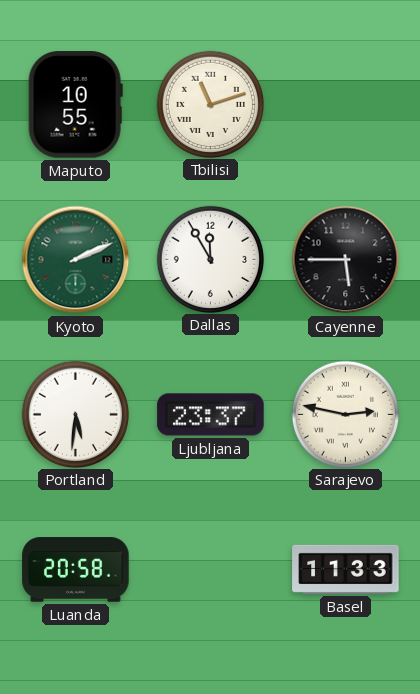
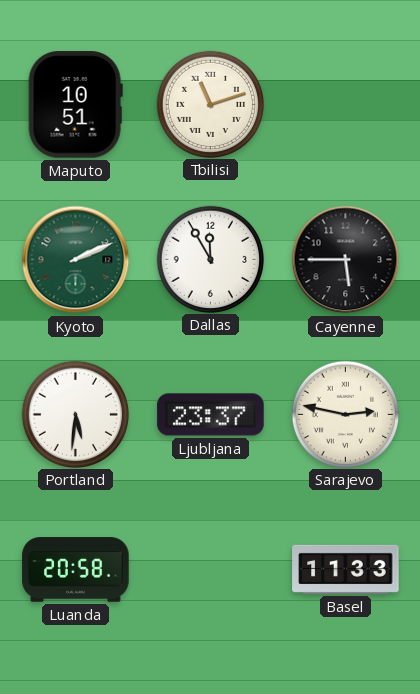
Maputo: 10:55 -> 10:51
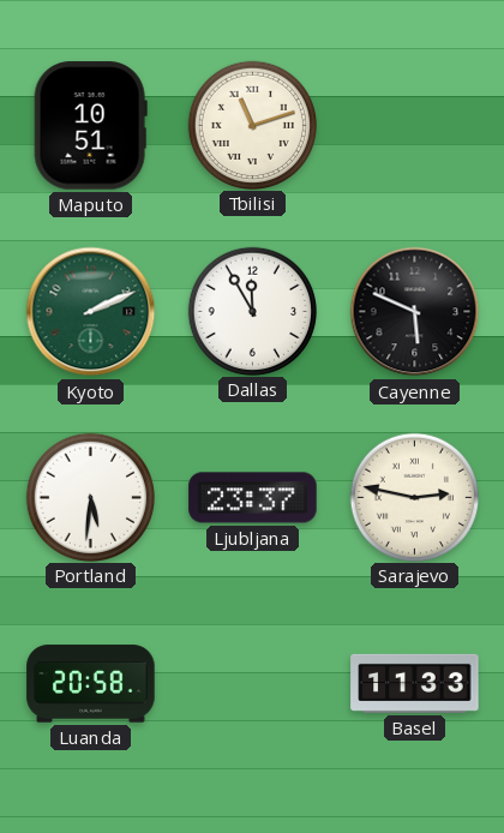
Cayenne: 5:45 -> 5:49
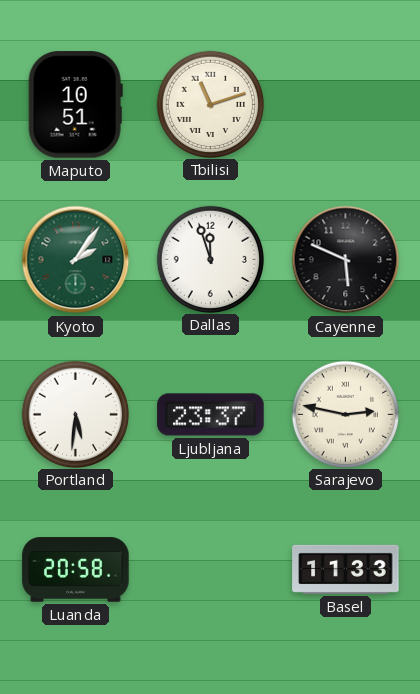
Kyoto: 2:11 -> 2:06
Dallas: 11:55 -> 11:57
